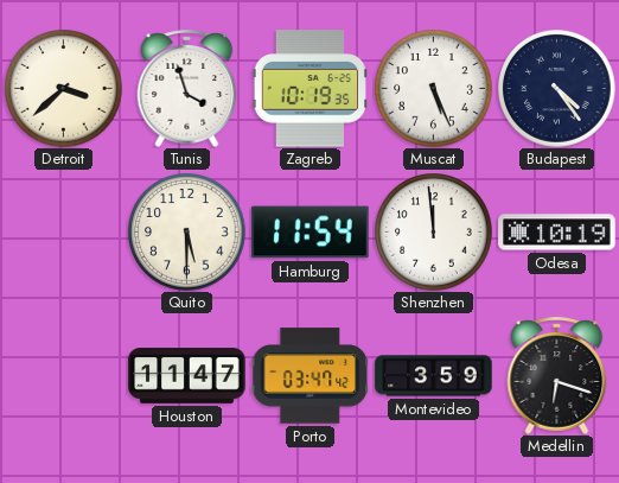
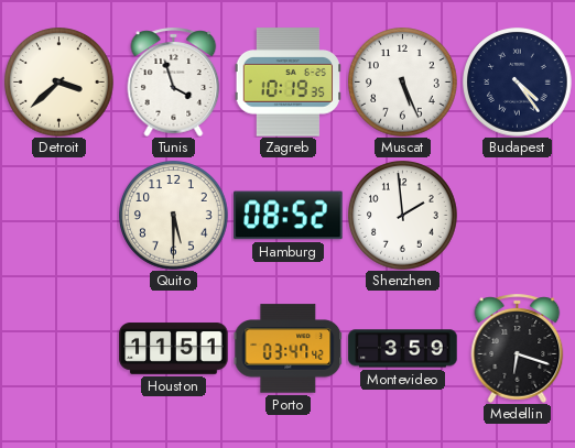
Hamburg: 11:54 -> 08:52
Shenzhen: 11:59 -> 1:59
Odesa: 10:19 -> none
Houston: 11:47 -> 11:51
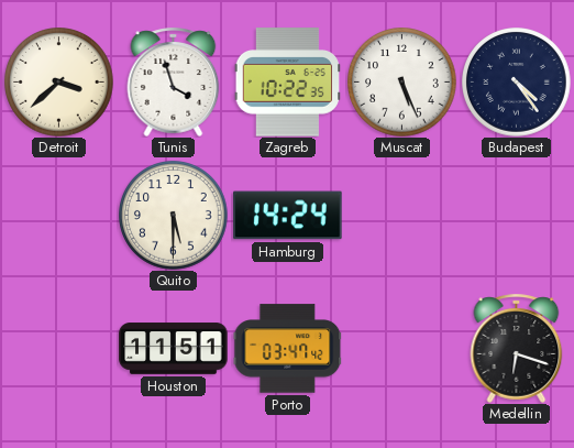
Zagreb: 10:19 -> 10:22
Hamburg: 08:52 -> 14:24
Shenzhen: 1:59 -> none
Montevideo: 3:59 -> none
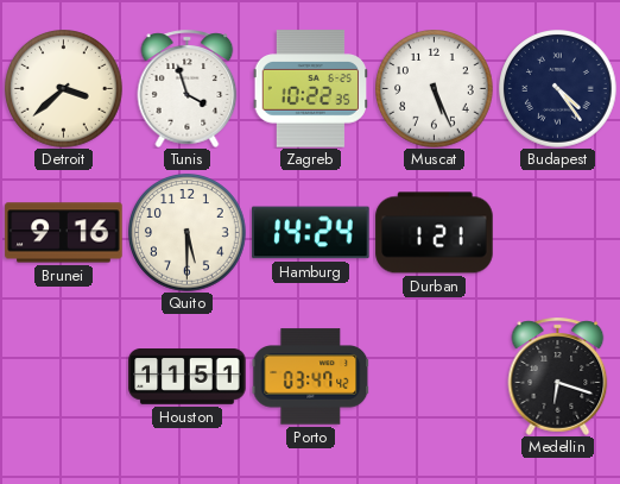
Brunei: none -> 9:16
Durban: none -> 1:21
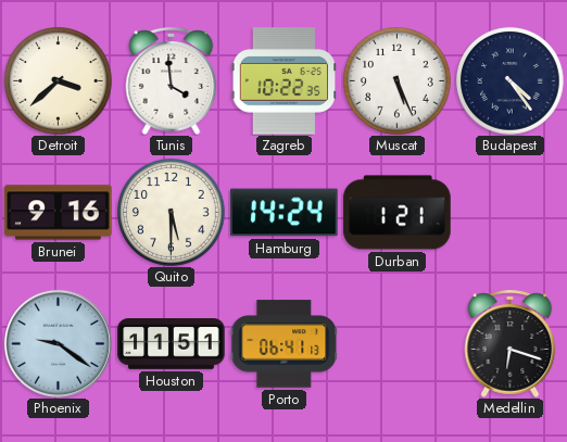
Tunis: 3:57 -> 3:59
Phoenix: none -> 9:21
Porto: 03:47 -> 06:41
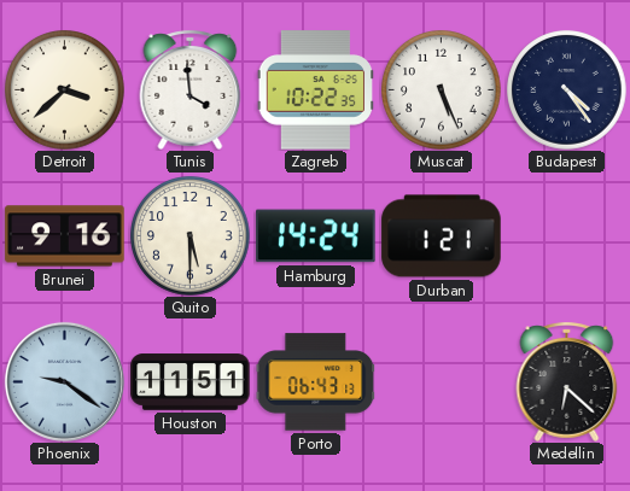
Porto: 06:41 -> 06:43
Medellin: 6:18 -> 6:22
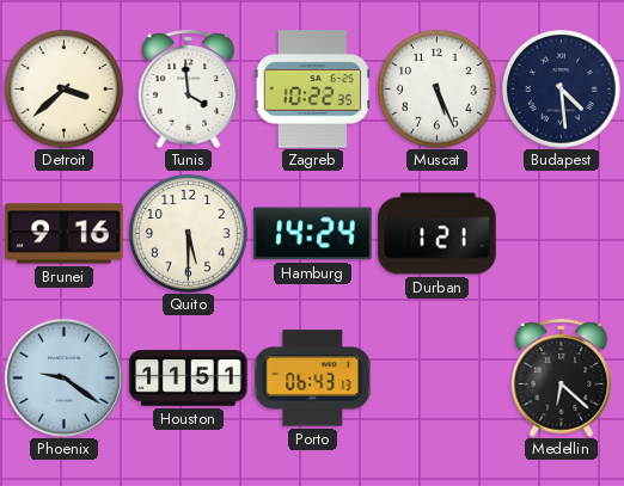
Budapest: 4:24 -> 4:29
